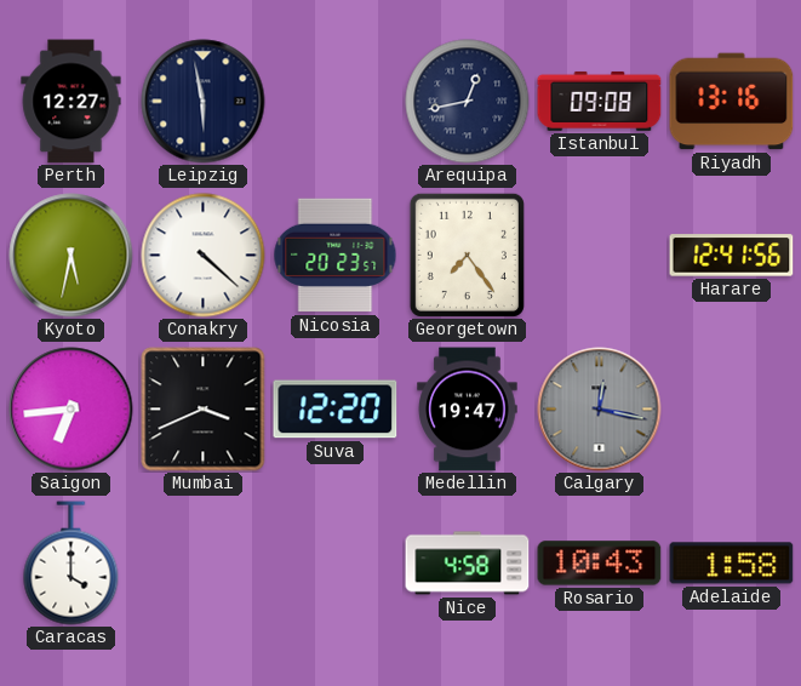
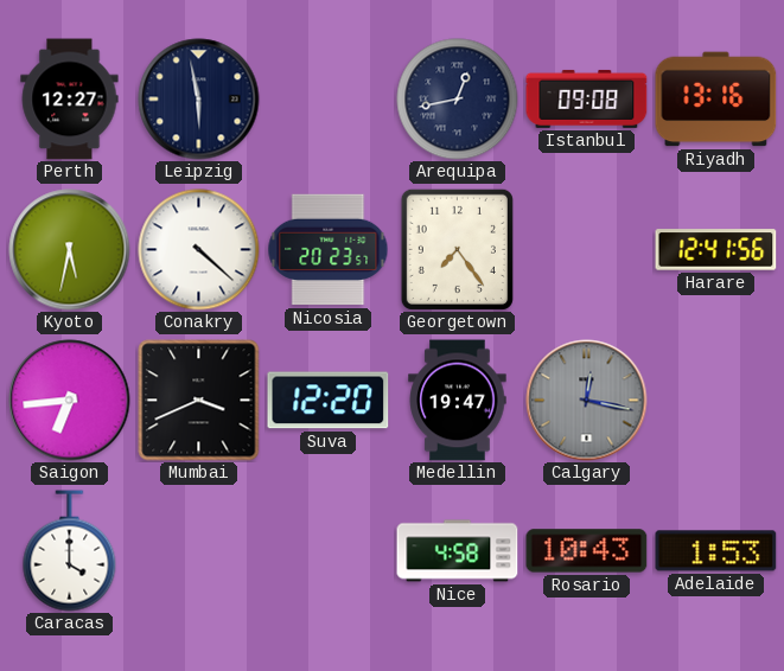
Adelaide: 1:58 -> 1:53
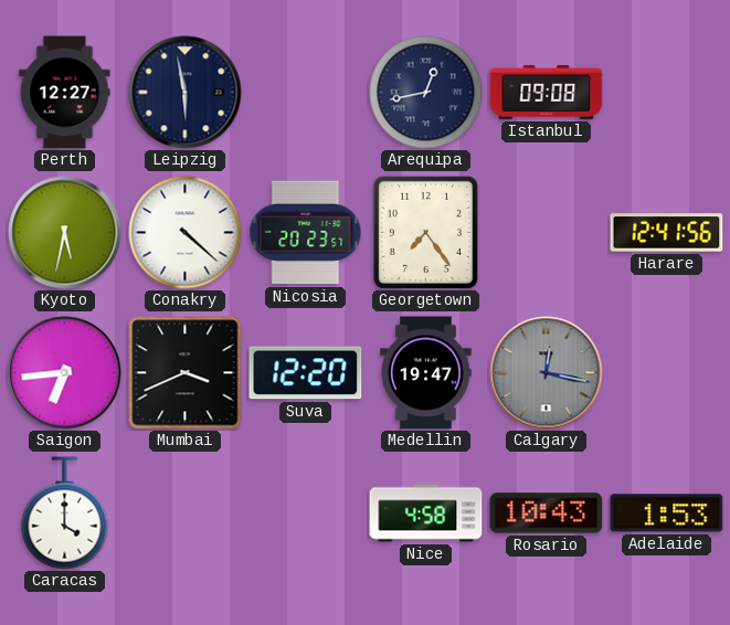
Riyadh: 13:16 -> none
